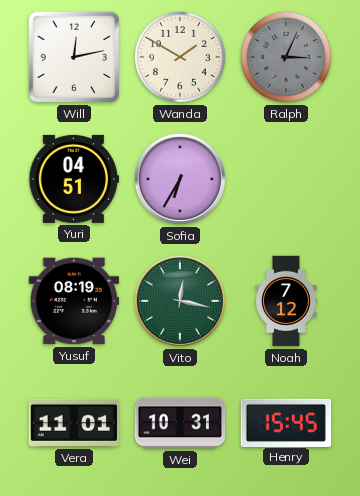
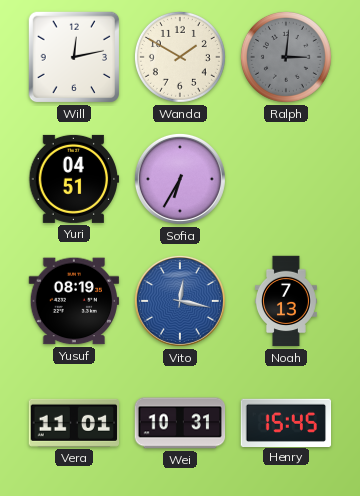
Ralph: 3:04 -> 3:01
Vito dial: green -> blue
Noah: 7:12 -> 7:13
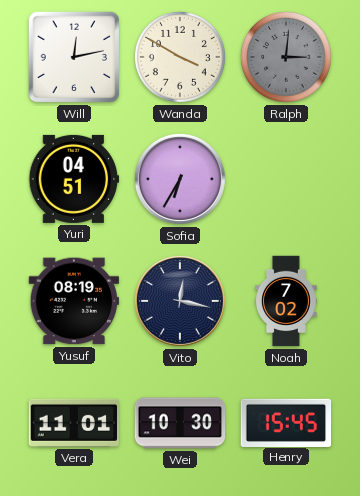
Wanda: 1:50 -> 3:50
Vito dial: blue -> navy
Noah: 7:13 -> 7:02
Wei: 10:31 -> 10:30
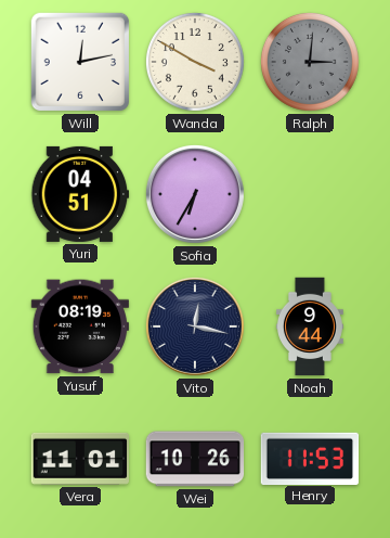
Noah: 7:02 -> 9:44
Wei: 10:30 -> 10:26
Henry: 15:45 -> 11:53
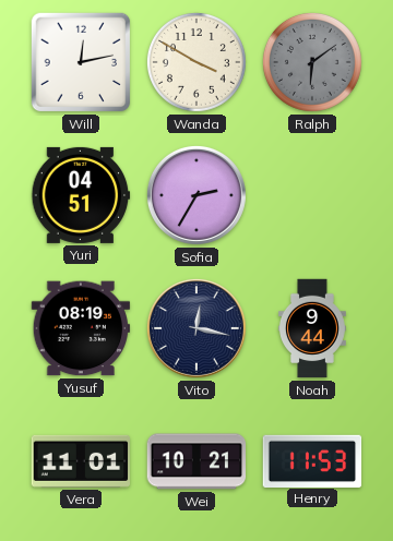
Ralph: 3:01 -> 6:09
Sofia: 6:35 -> 2:35
Wei: 10:26 -> 10:21
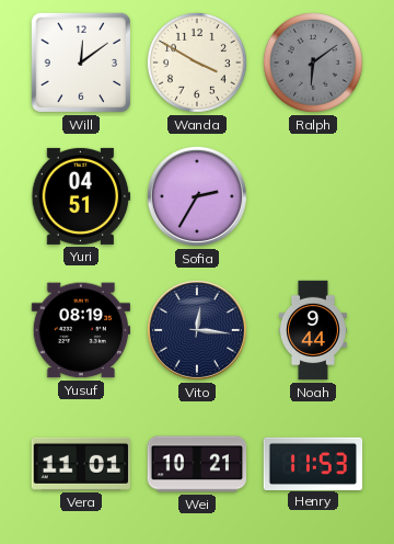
Will: 12:13 -> 12:09
Vito: 12:17 -> 12:16
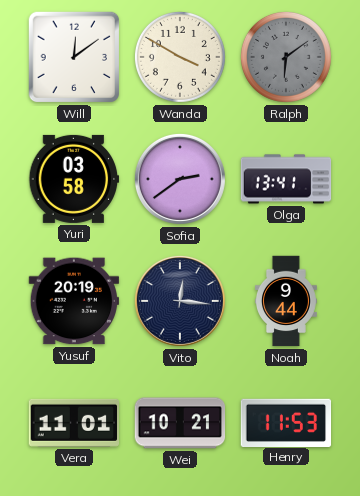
Yuri: 04:51 -> 03:58
Sofia: 2:35 -> 2:39
Olga: none -> 13:41
Yusuf: 08:19 -> 20:19
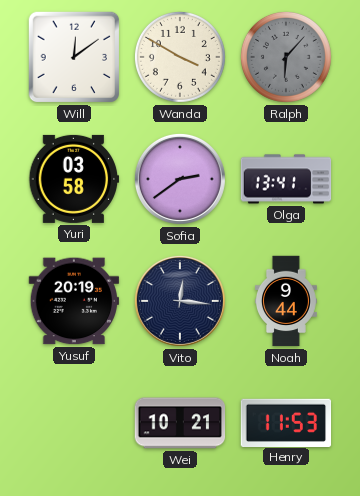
Ralph: 6:09 -> 6:07
Vera: 11:01 -> none
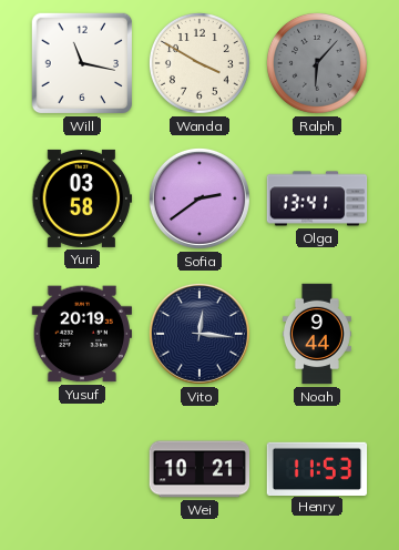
Will: 12:09 -> 11:17
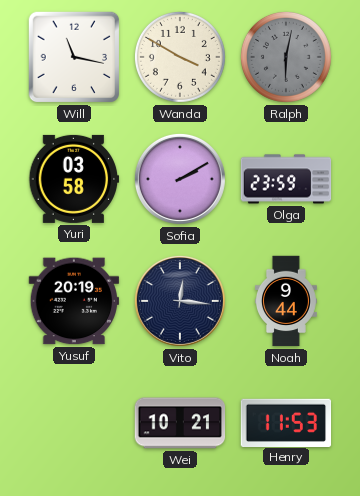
Ralph: 6:07 -> 6:02
Sofia: 2:39 -> 2:10
Olga: 13:41 -> 23:59
